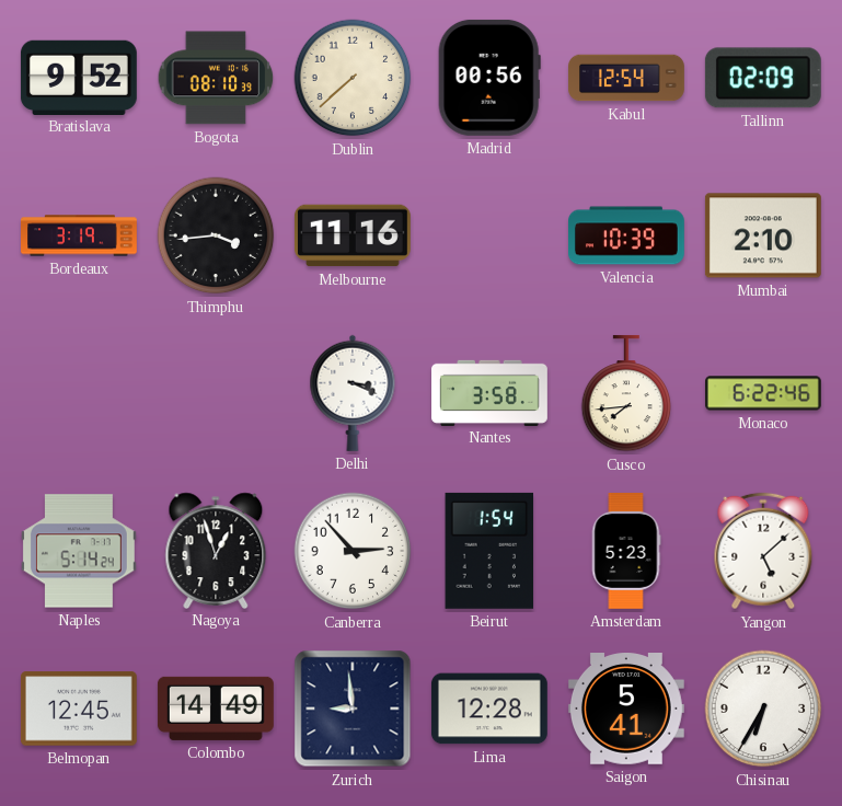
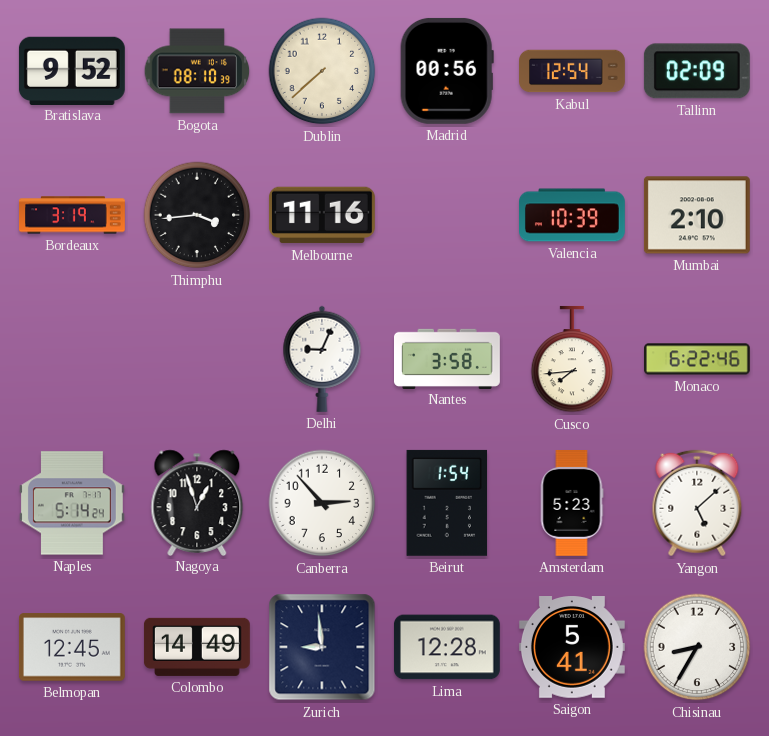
Delhi: 3:19 -> 9:04
Chisinau: 6:35 -> 8:35
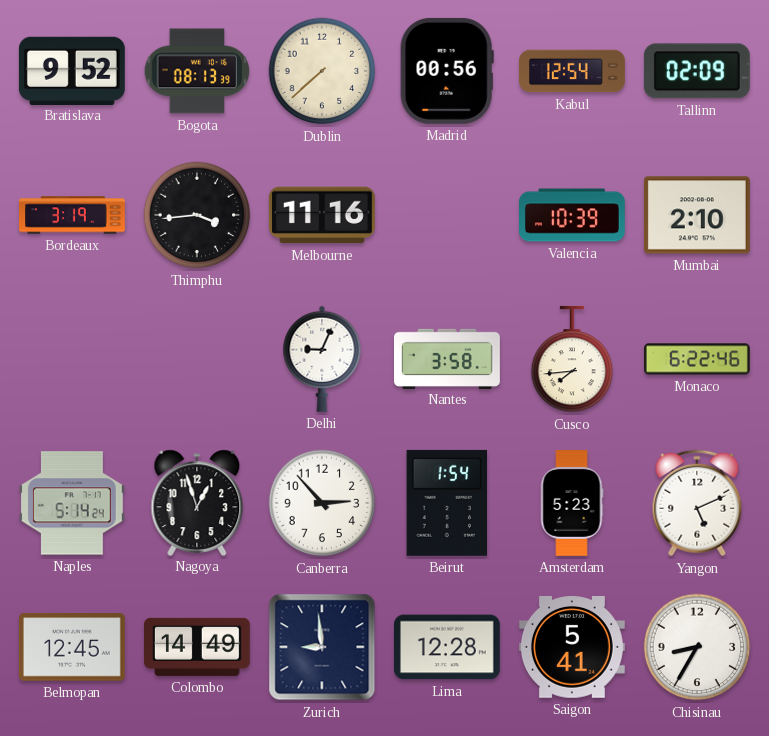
Bogota: 08:10 -> 08:13
Yangon: 5:08 -> 5:11
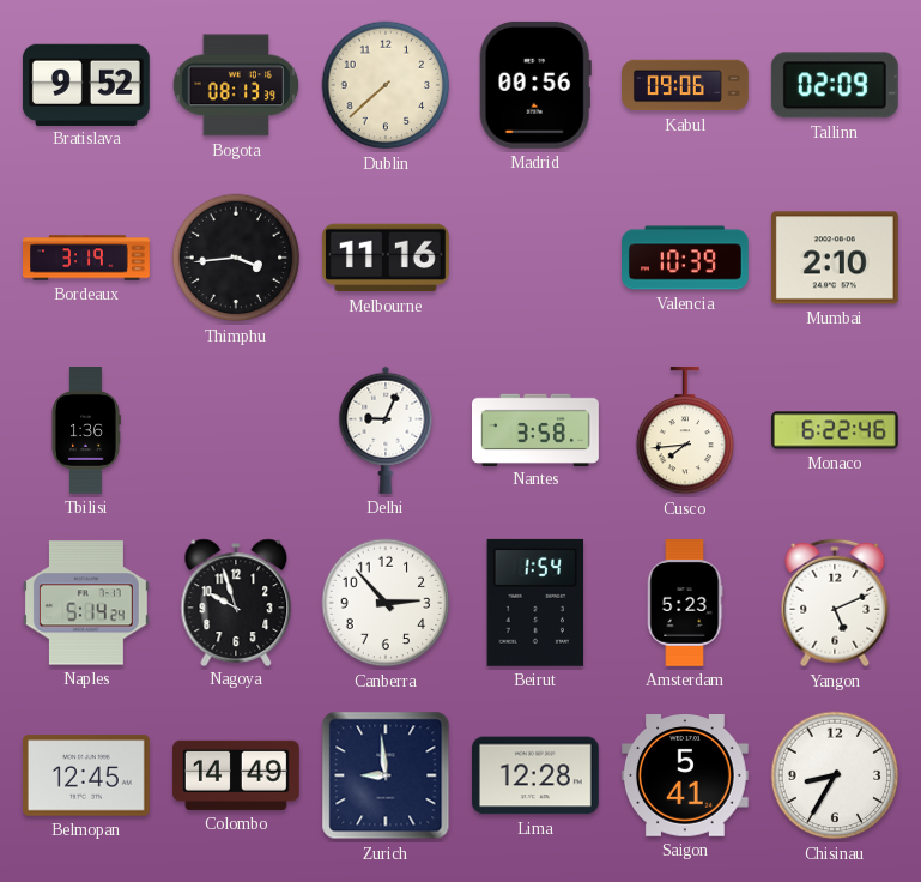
Kabul: 12:54 -> 09:06
Tbilisi: none -> 1:36
Nagoya: 12:57 -> 9:57
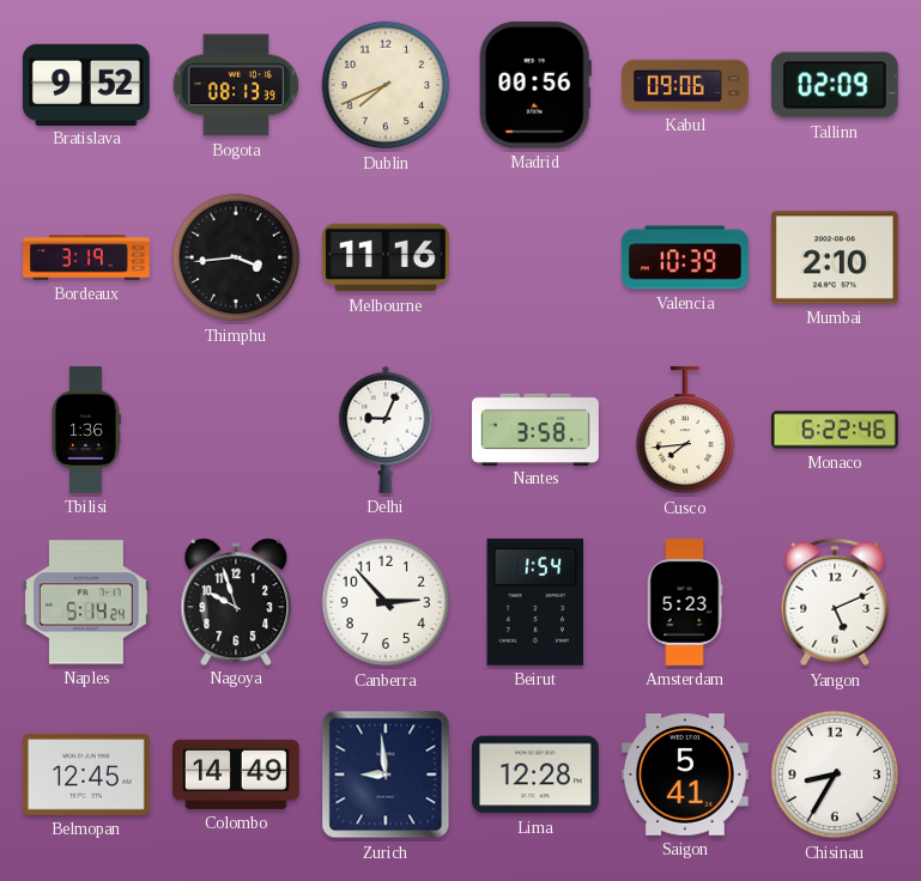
Dublin: 7:38 -> 7:41
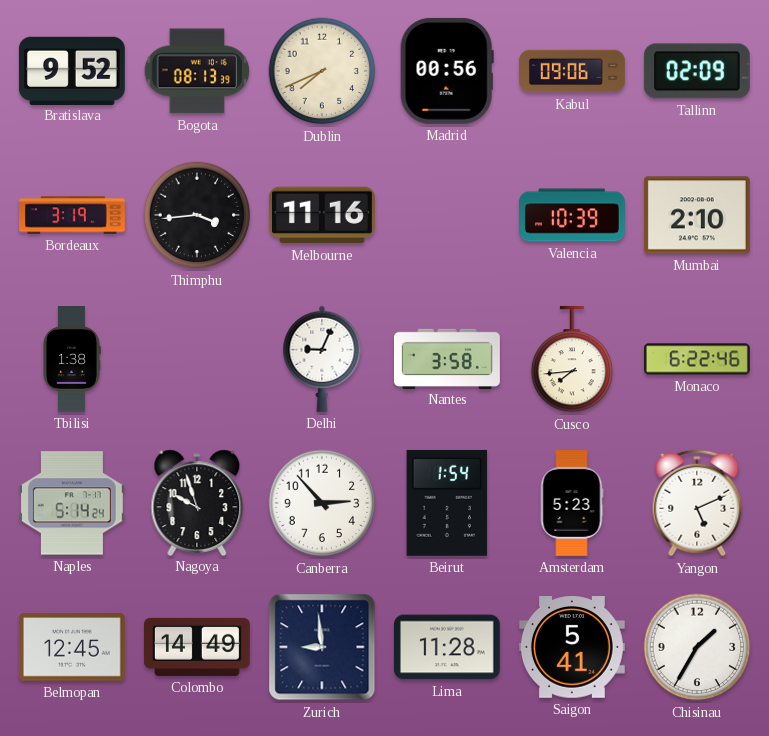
Tbilisi: 1:36 -> 1:38
Lima: 12:28 -> 11:28
Chisinau: 8:35 -> 1:35
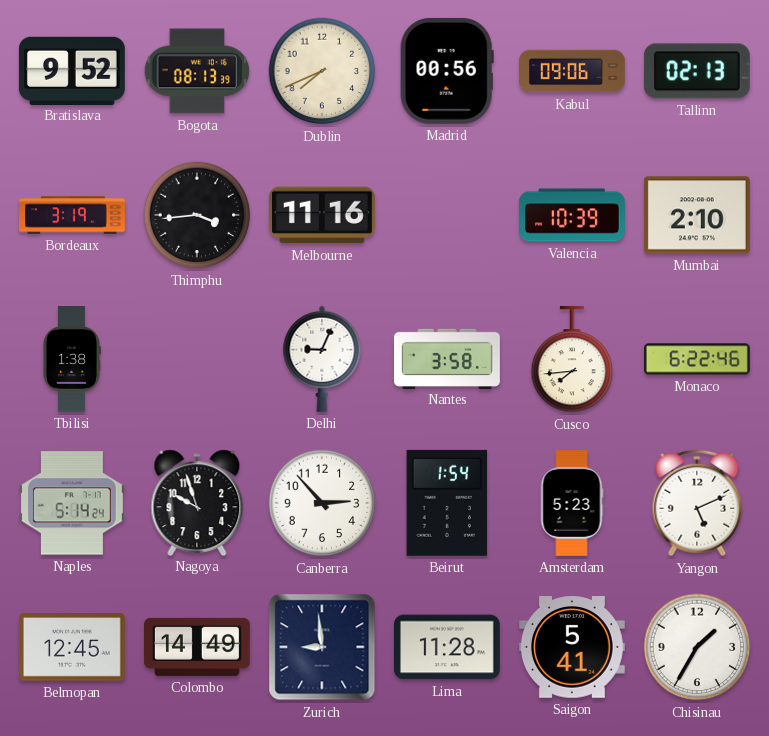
Tallinn: 02:09 -> 02:13
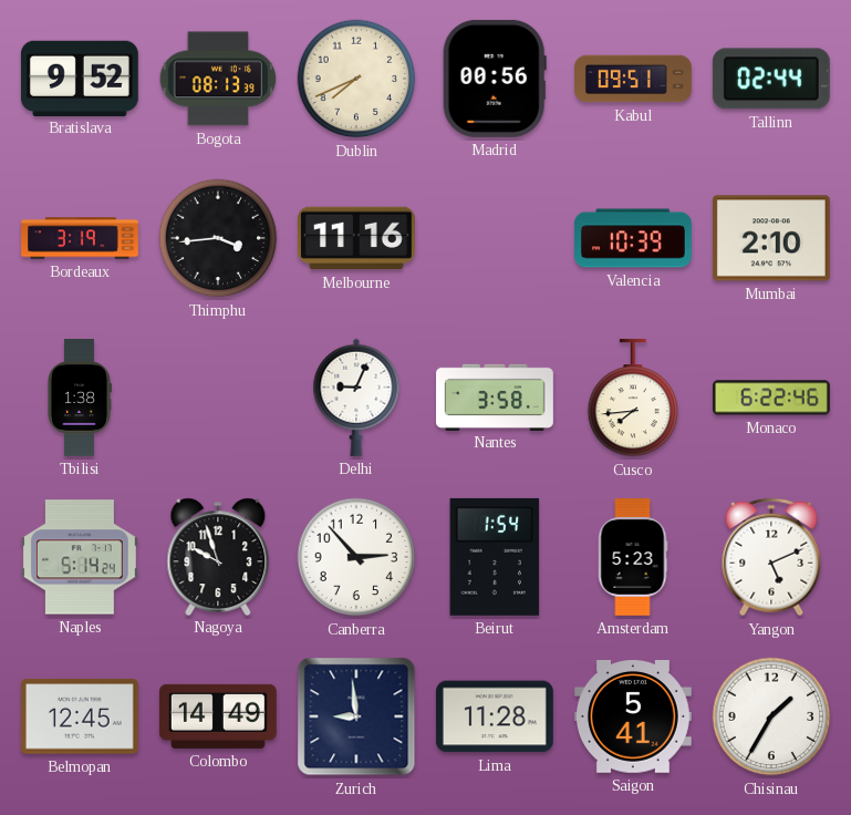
Kabul: 09:06 -> 09:51
Tallinn: 02:13 -> 02:44
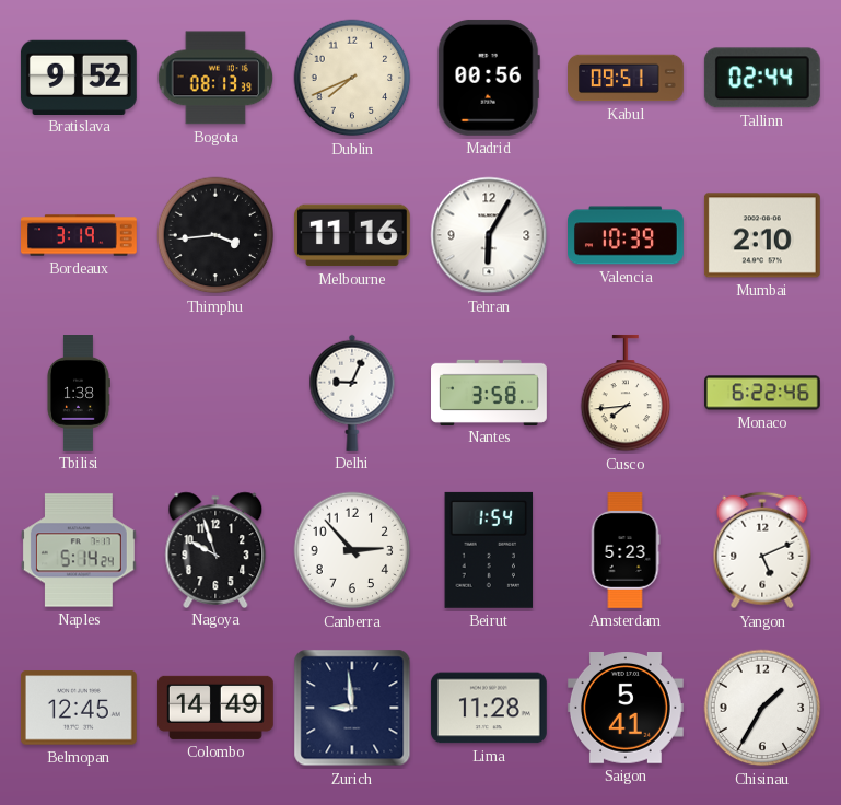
Tehran: none -> 6:05
